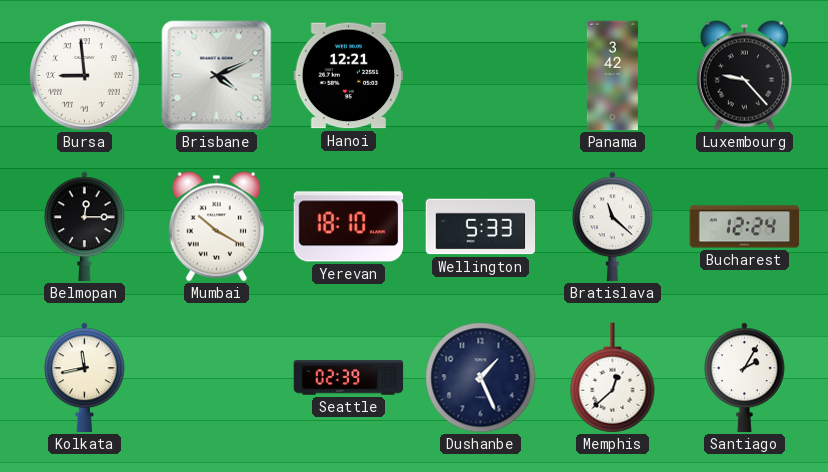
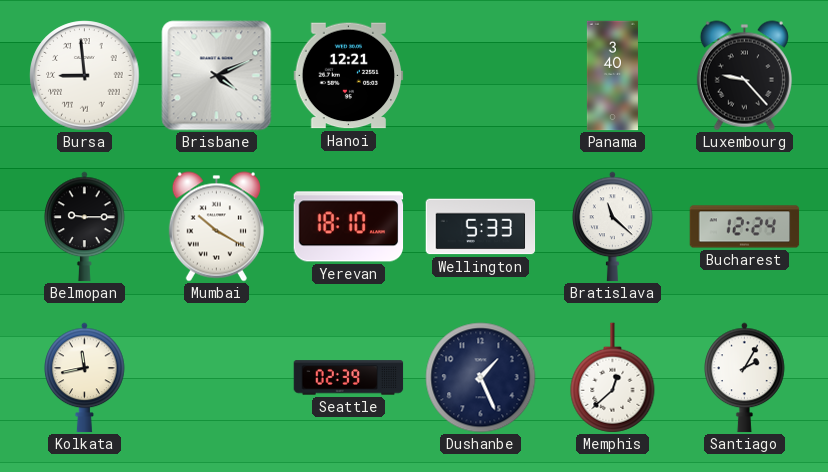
Panama: 3:42 -> 3:40
Belmopan: 12:15 -> 9:15
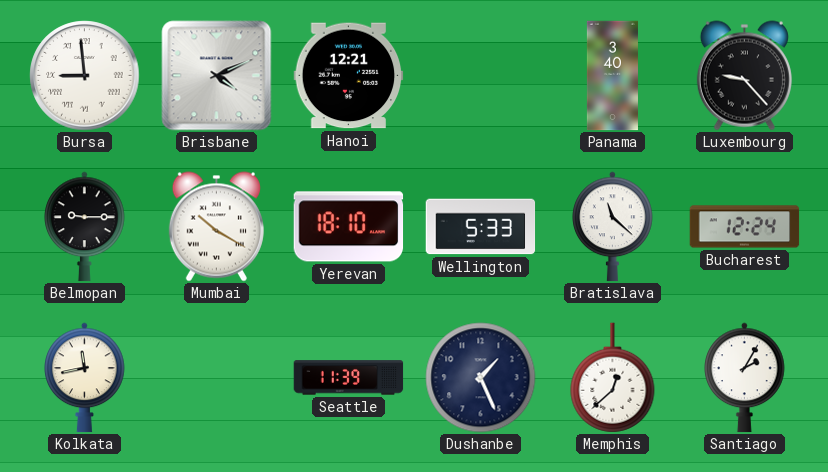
Seattle: 02:39 -> 11:39
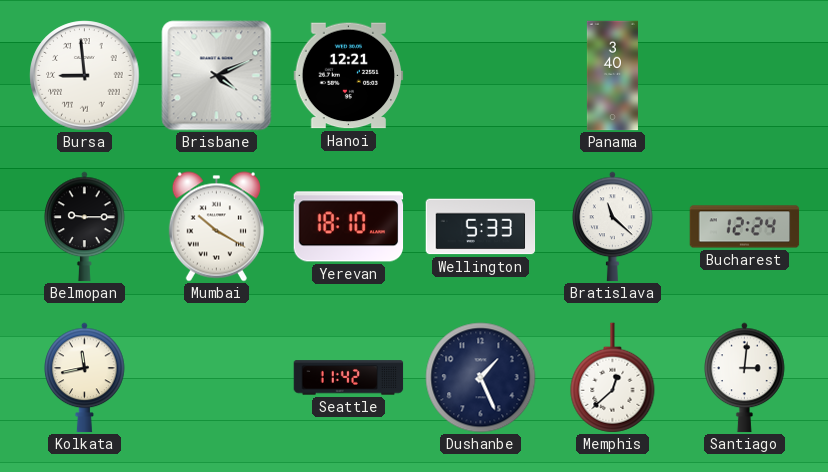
Luxembourg: 9:23 -> none
Seattle: 11:39 -> 11:42
Santiago: 2:05 -> 3:01
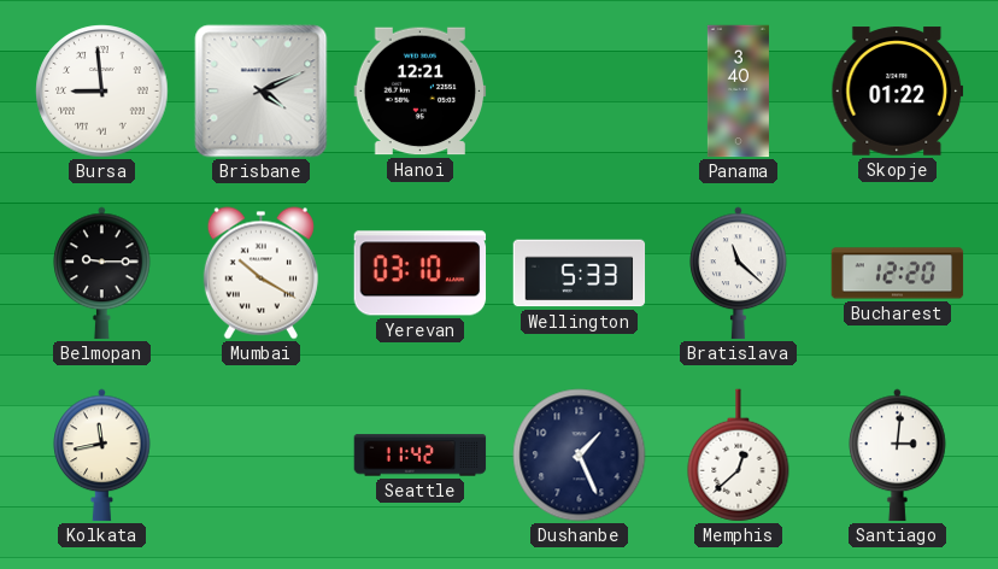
Skopje: none -> 01:22
Yerevan: 18:10 -> 03:10
Bucharest: 12:24 -> 12:20
